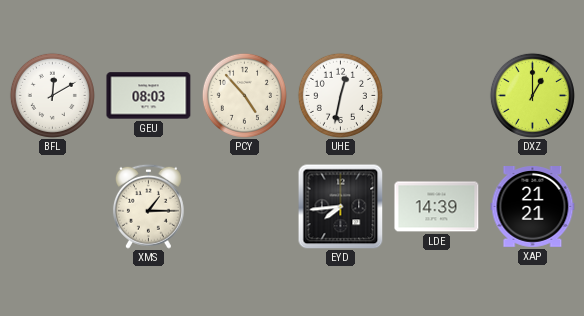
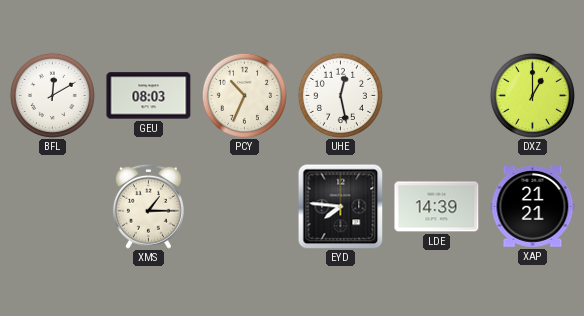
PCY: 4:53 -> 10:34
UHE: 12:32 -> 12:28
EYD: 7:44 -> 7:46
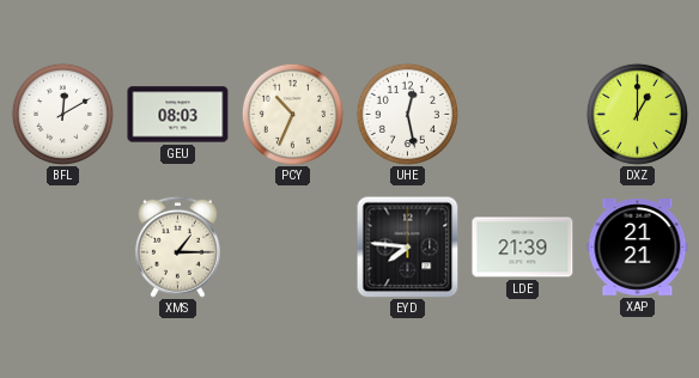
LDE: 14:39 -> 21:39
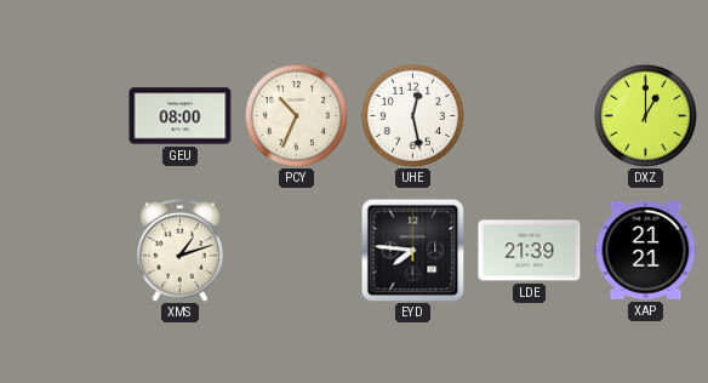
BFL: 12:10 -> none
GEU: 08:03 -> 08:00
XMS: 1:15 -> 1:12
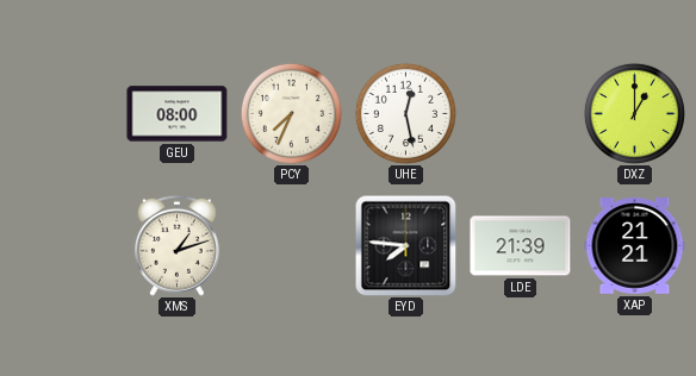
PCY: 10:34 -> 7:34
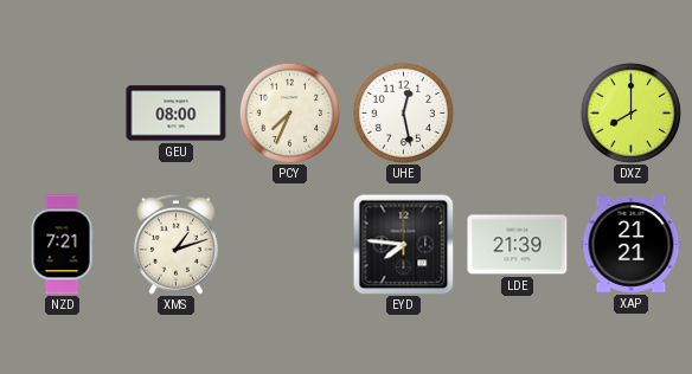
DXZ: 1:00 -> 8:00
NZD: none -> 7:21
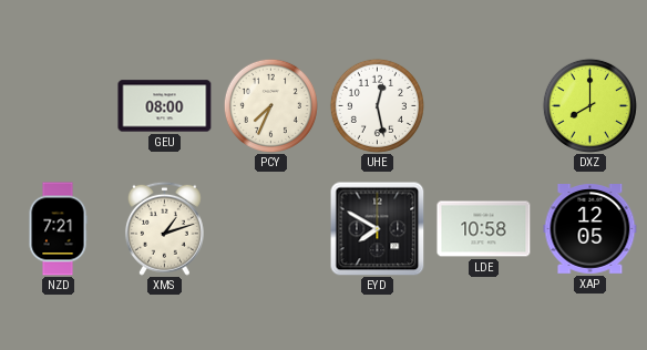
EYD: 7:46 -> 7:50
LDE: 21:39 -> 10:58
XAP: 21:21 -> 12:05
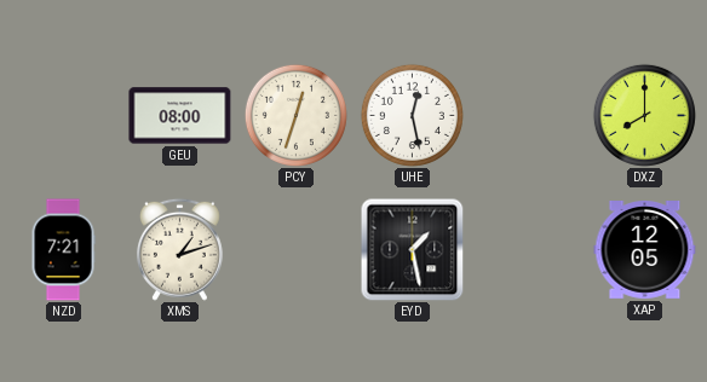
PCY: 7:34 -> 12:33
EYD: 7:50 -> 1:28
LDE: 10:58 -> none
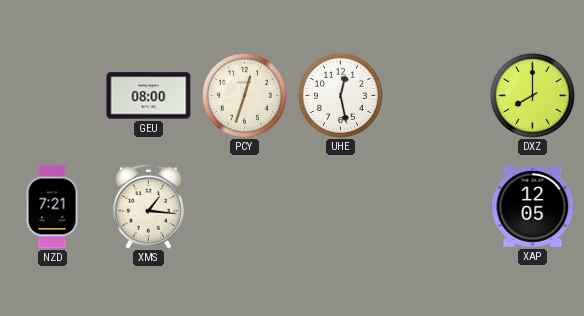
XMS: 1:12 -> 1:16
EYD: 1:28 -> none
